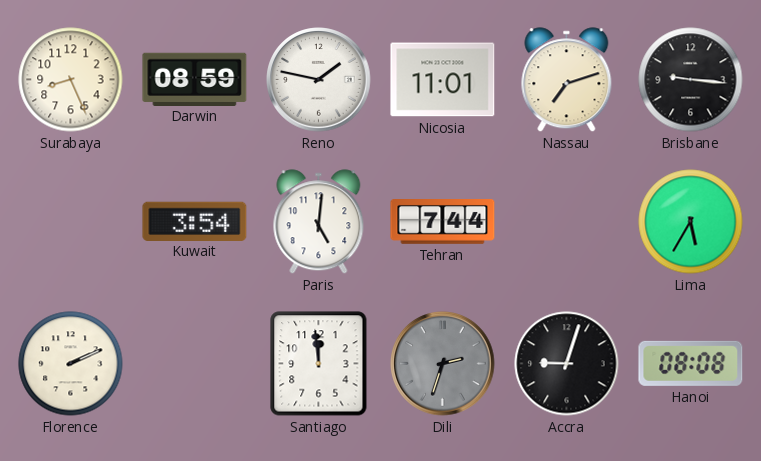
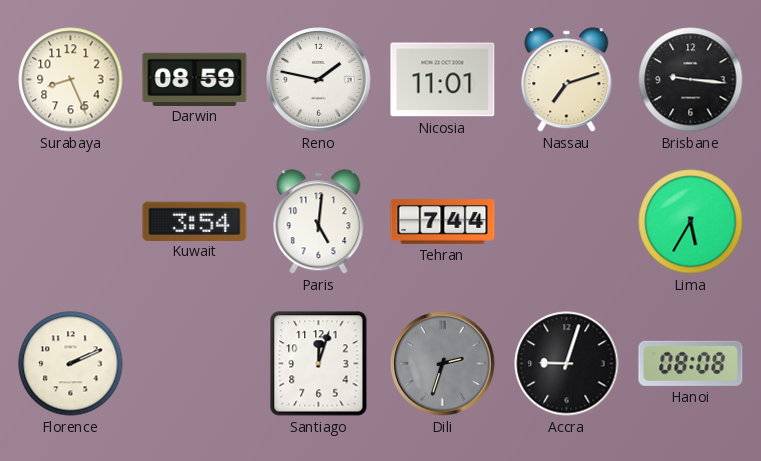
Santiago: 11:59 -> 12:03
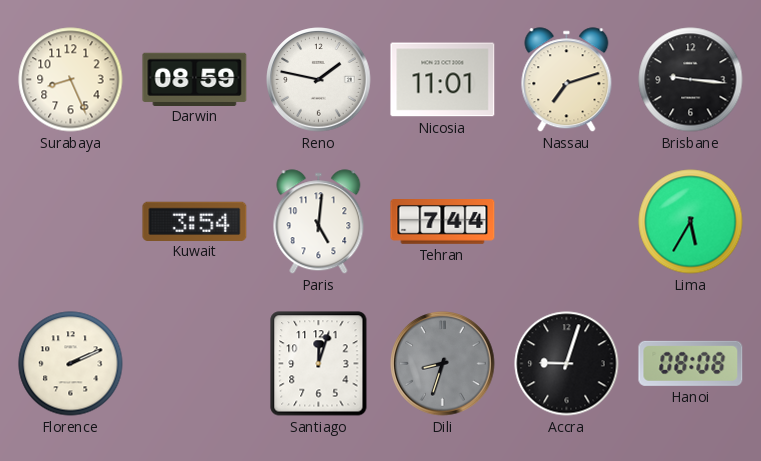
Dili: 2:33 -> 8:33
